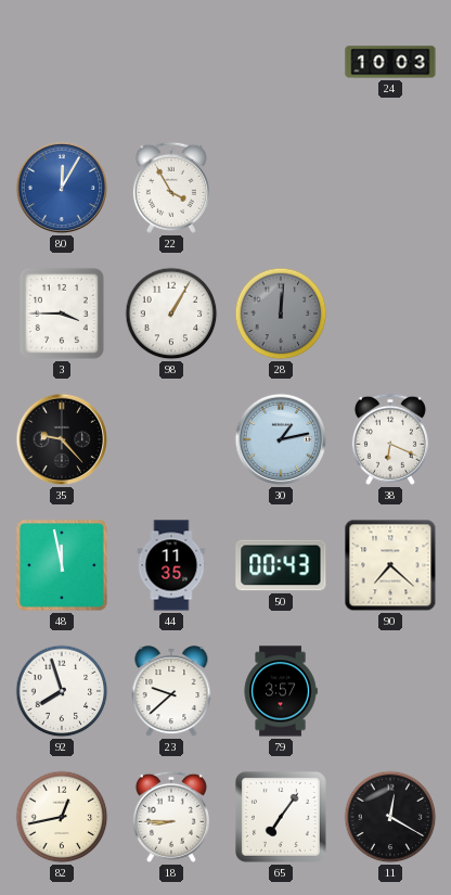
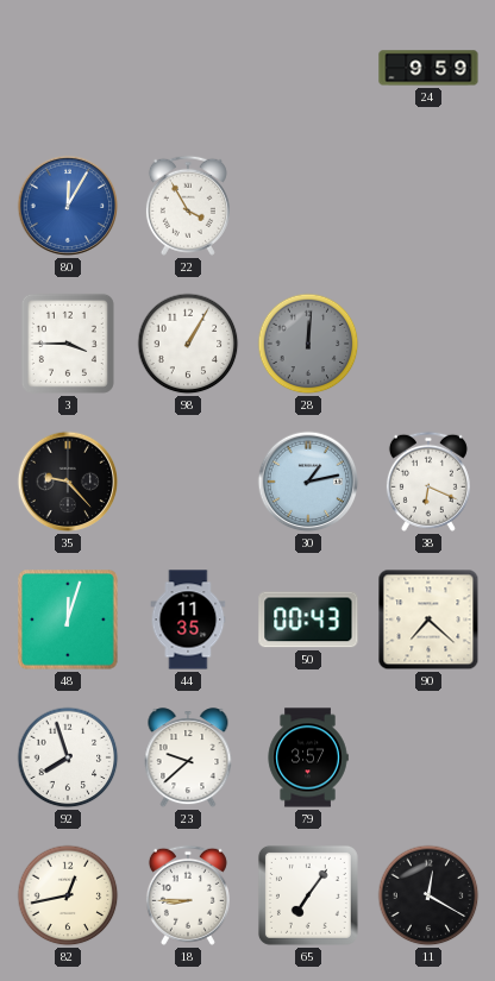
24: 10:03 -> 9:59
48: 11:58 -> 12:03
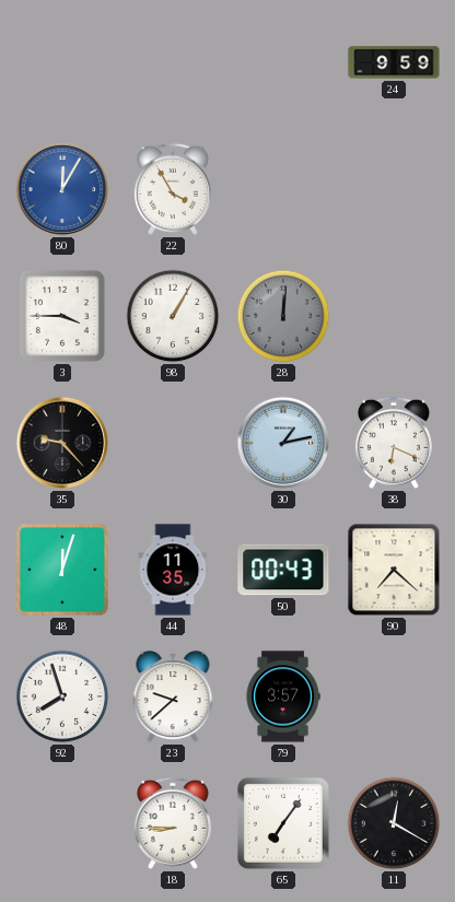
82: 12:43 -> none
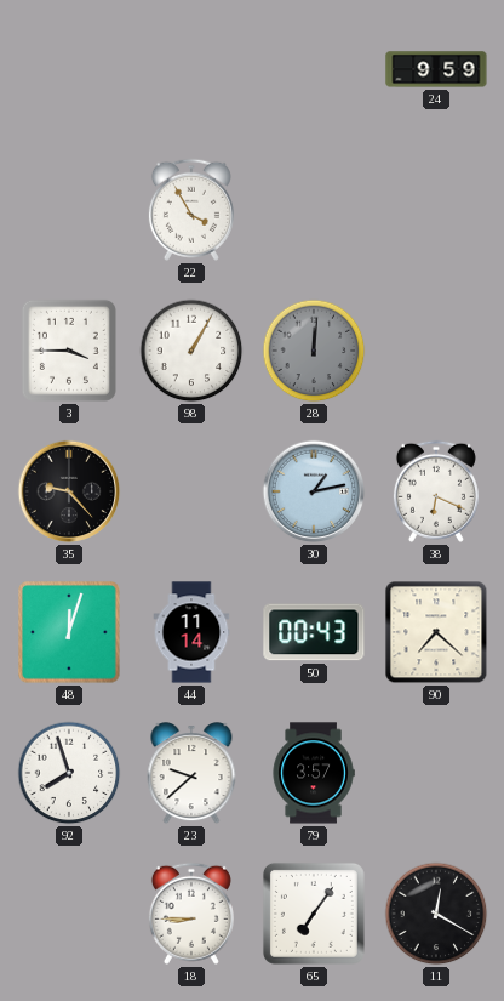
80: 12:05 -> none
44: 11:35 -> 11:14
